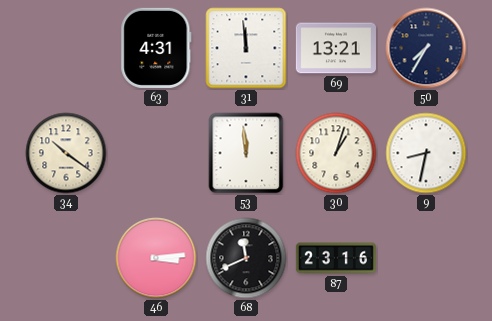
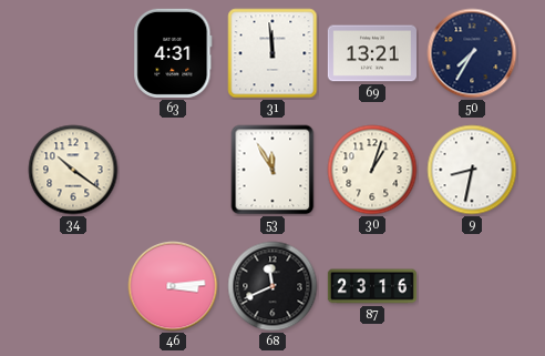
53: 11:59 -> 11:55
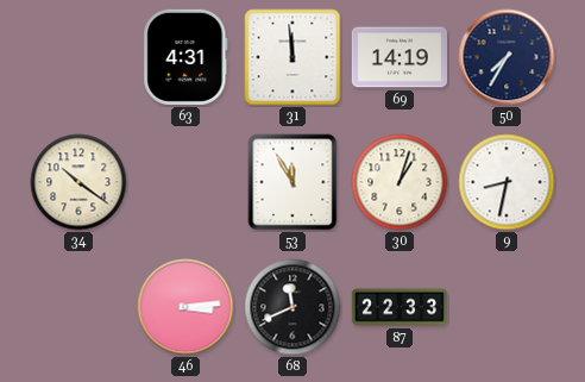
69: 13:21 -> 14:19
87: 23:16 -> 22:33
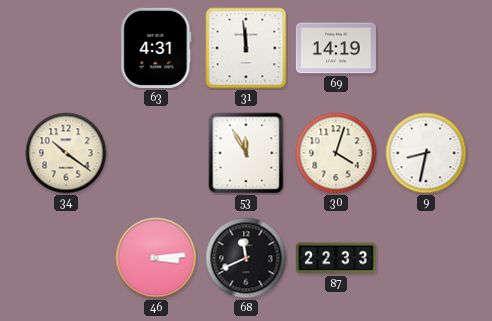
50: 7:35 -> none
30: 1:03 -> 4:03
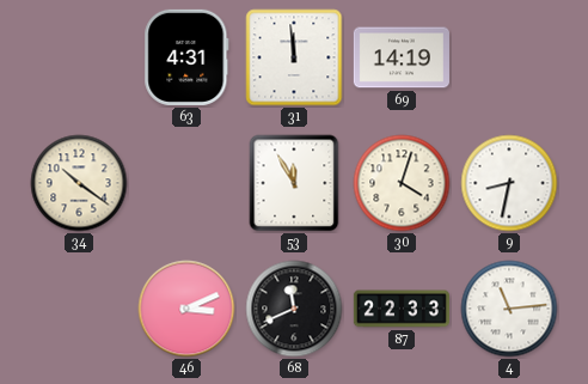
46: 3:14 -> 3:11
4: none -> 11:14
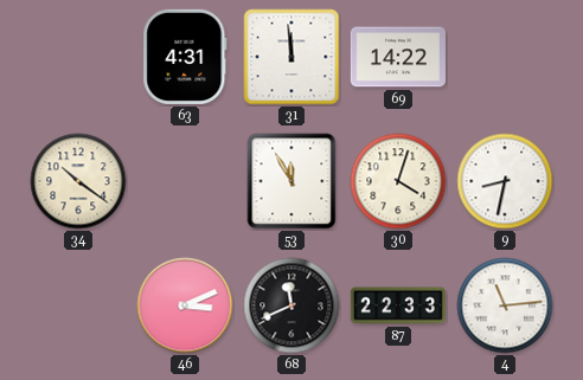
69: 14:19 -> 14:22
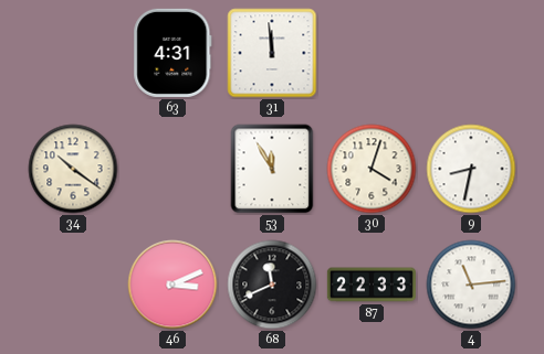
69: 14:22 -> none
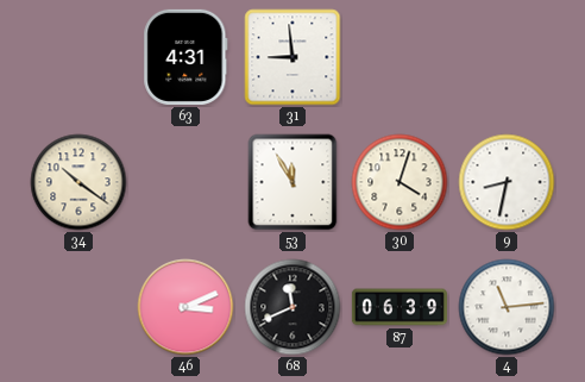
31: 11:59 -> 8:59
87: 22:33 -> 06:39
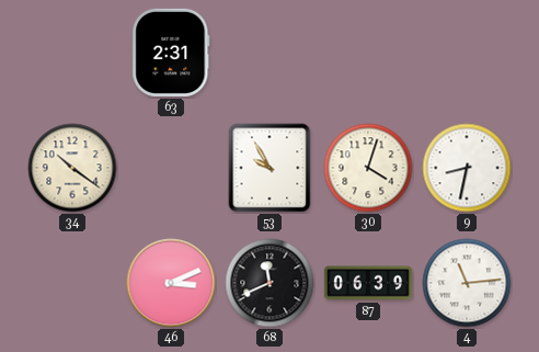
63: 4:31 -> 2:31
31: 8:59 -> none
53: 11:55 -> 9:55
